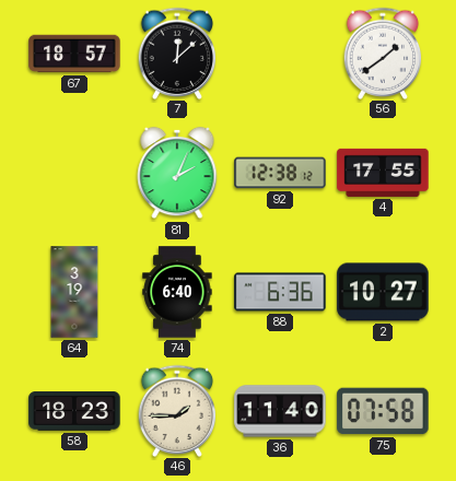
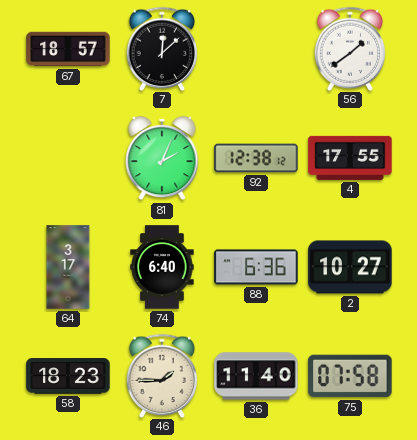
64: 3:19 -> 3:17
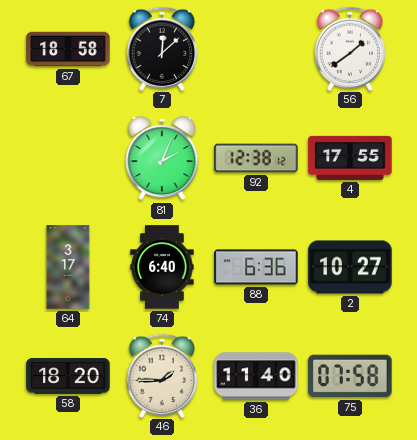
67: 18:57 -> 18:58
58: 18:23 -> 18:20
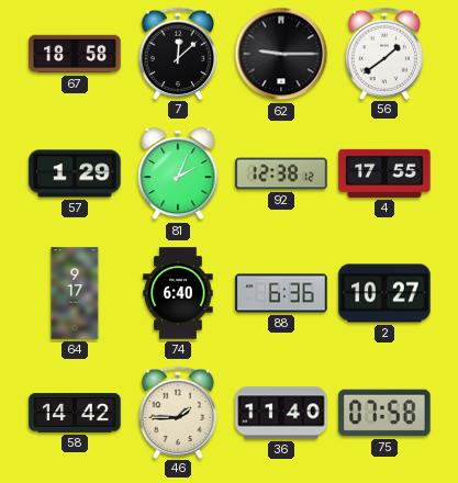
62: none -> 9:15
57: none -> 1:29
64: 3:17 -> 9:17
58: 18:20 -> 14:42
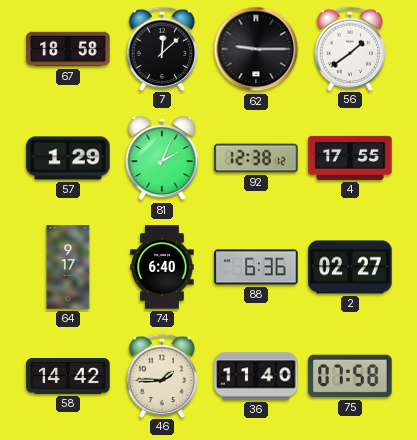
2: 10:27 -> 02:27
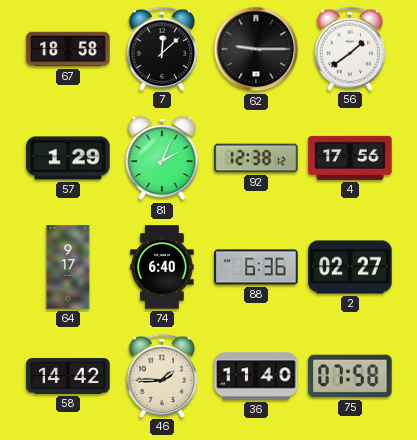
4: 17:55 -> 17:56
